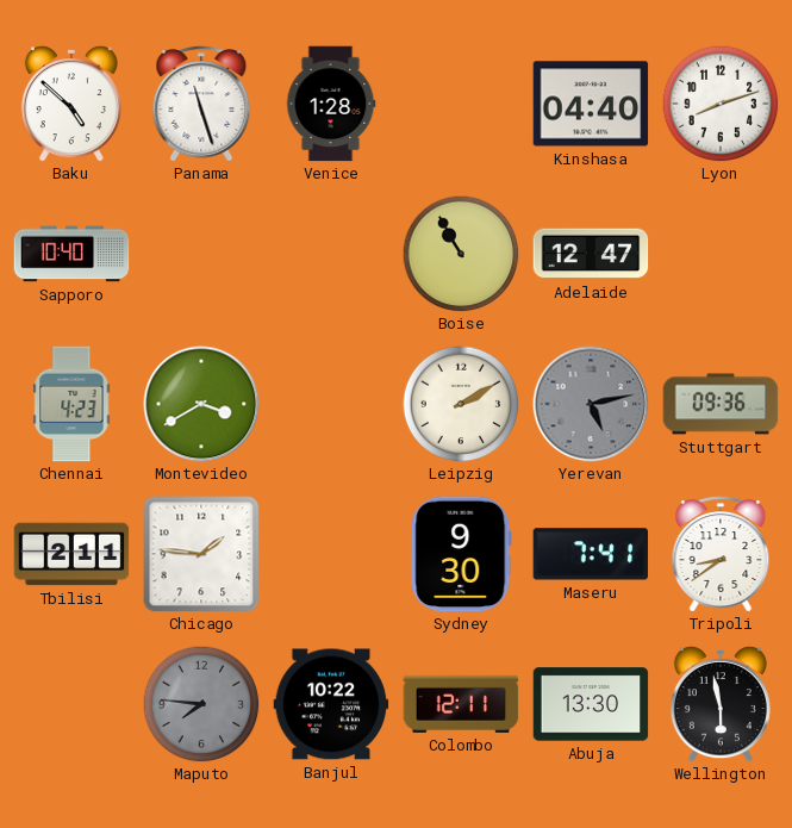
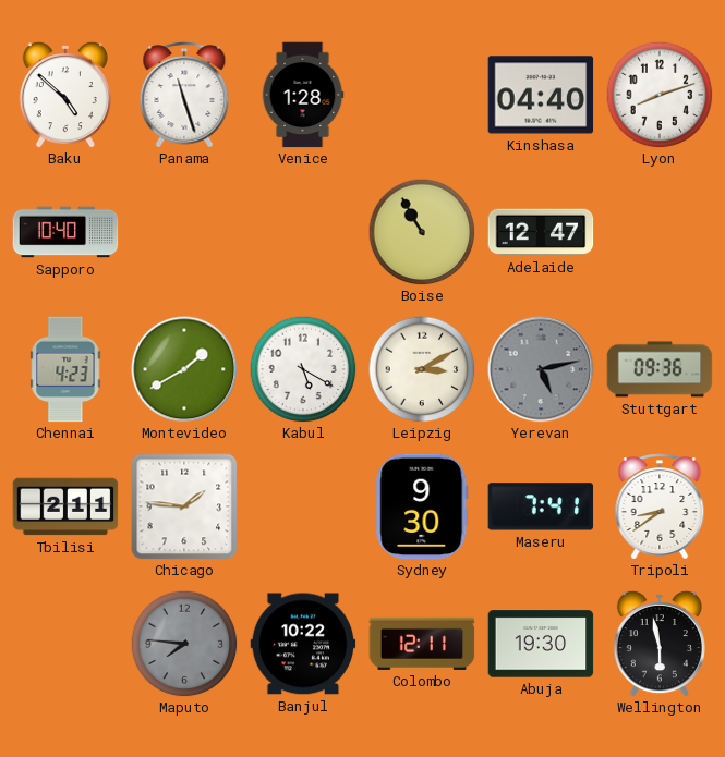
Montevideo: 3:40 -> 1:40
Kabul: none -> 5:20
Leipzig: 2:10 -> 3:10
Abuja: 13:30 -> 19:30
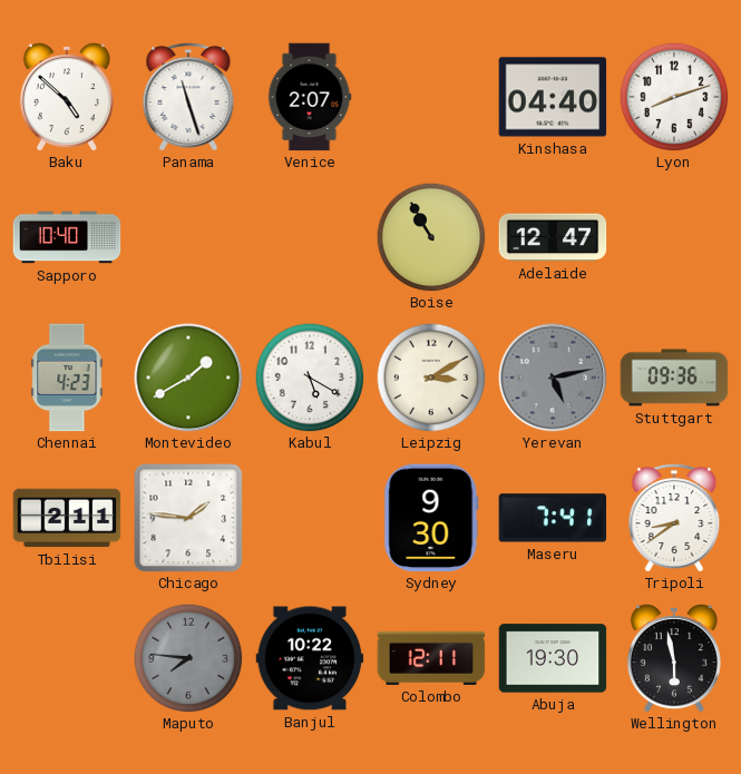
Venice: 1:28 -> 2:07
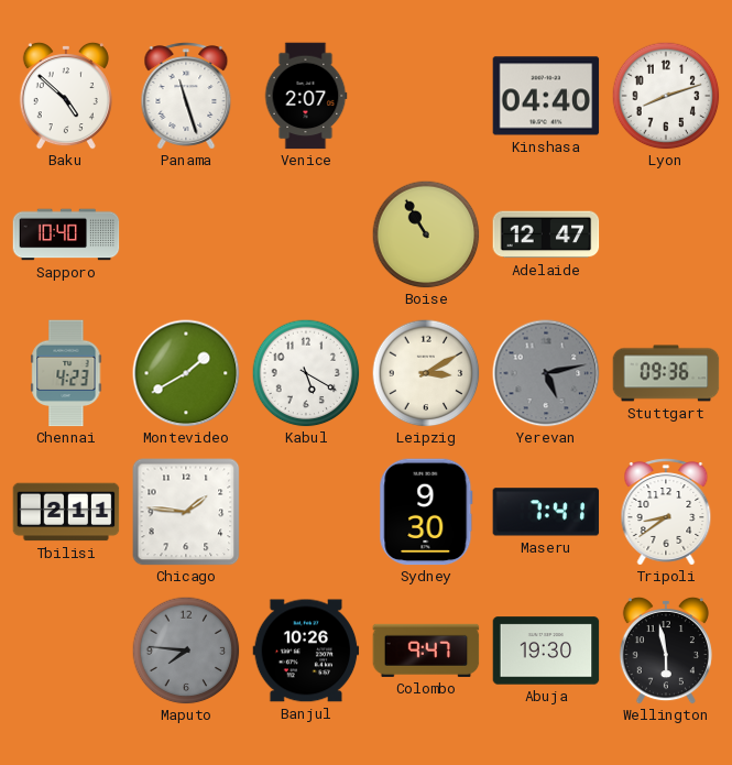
Banjul: 10:22 -> 10:26
Colombo: 12:11 -> 9:47
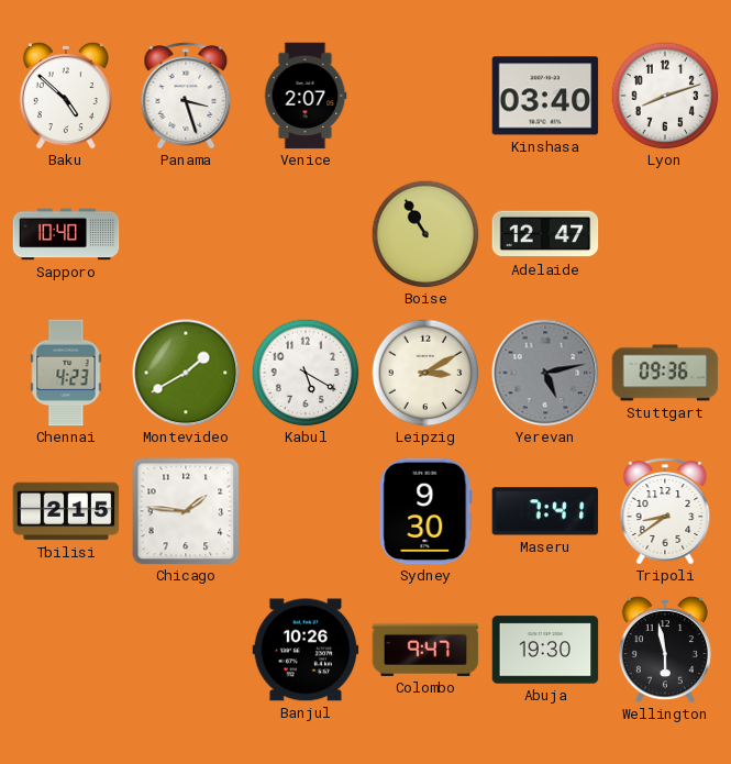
Panama: 11:27 -> 3:27
Kinshasa: 04:40 -> 03:40
Tbilisi: 2:11 -> 2:15
Maputo: 7:46 -> none
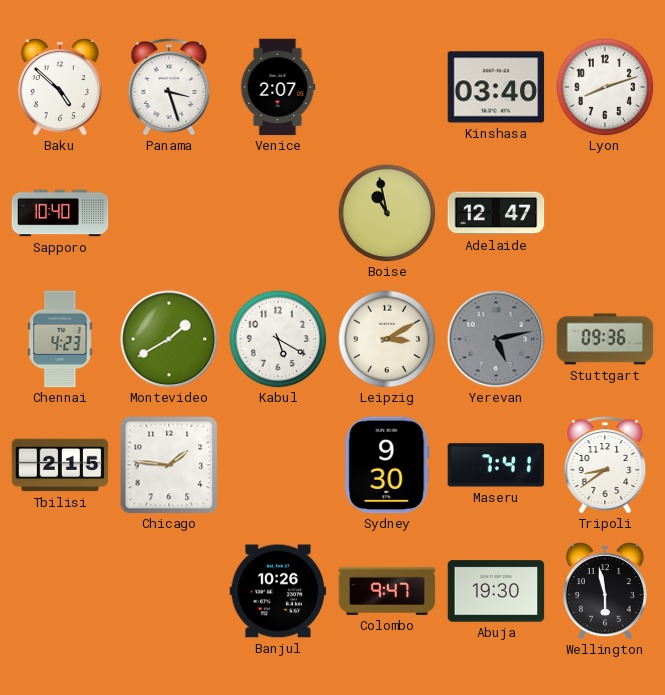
Boise: 10:55 -> 10:58
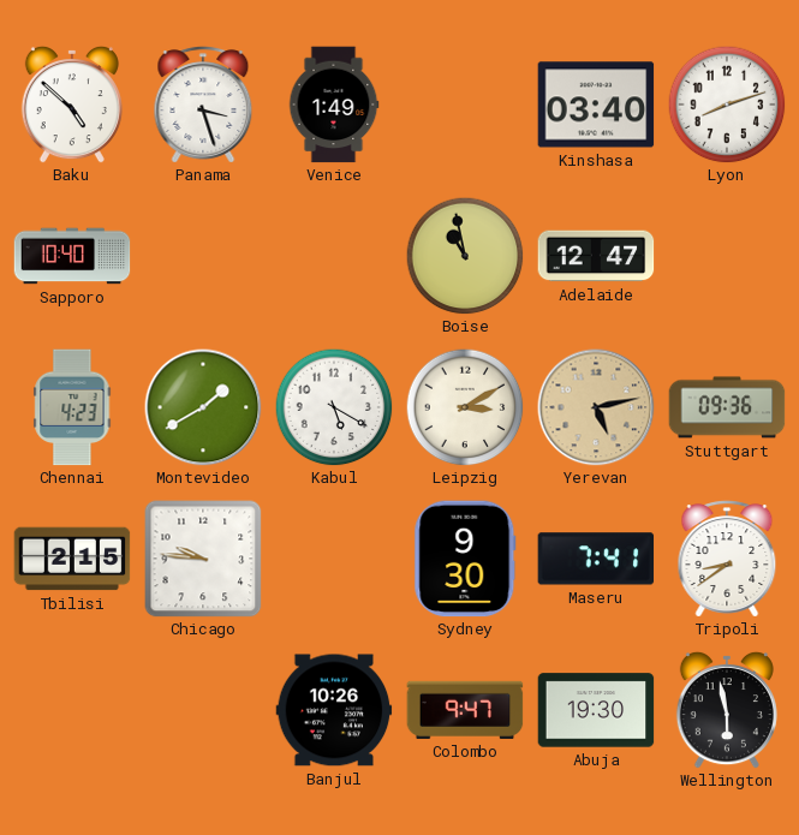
Venice: 2:07 -> 1:49
Yerevan dial: grey -> champagne
Chicago: 1:46 -> 9:46
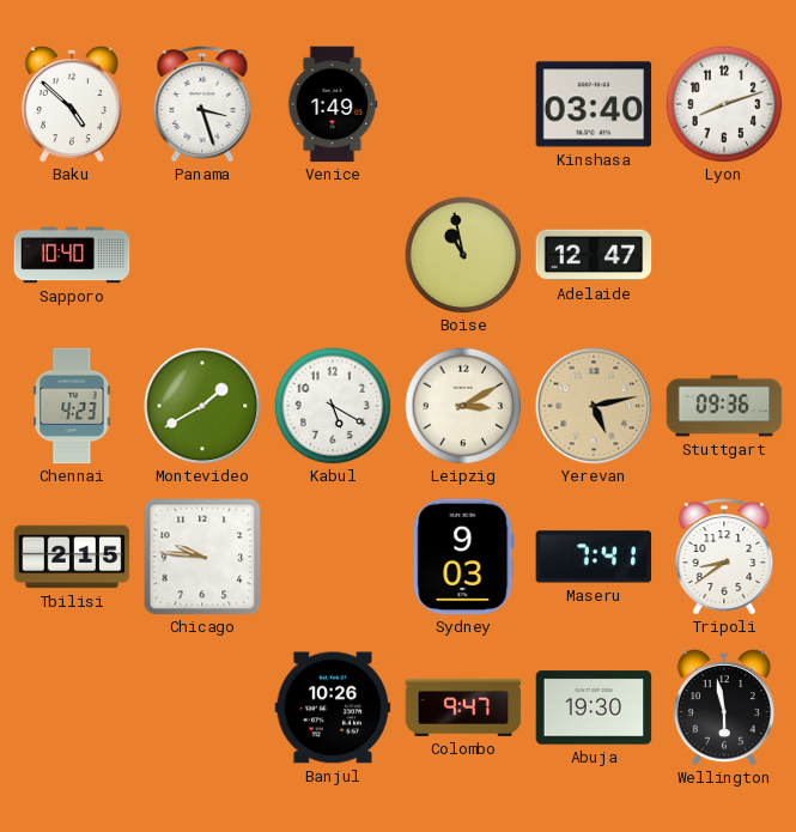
Sydney: 9:30 -> 9:03
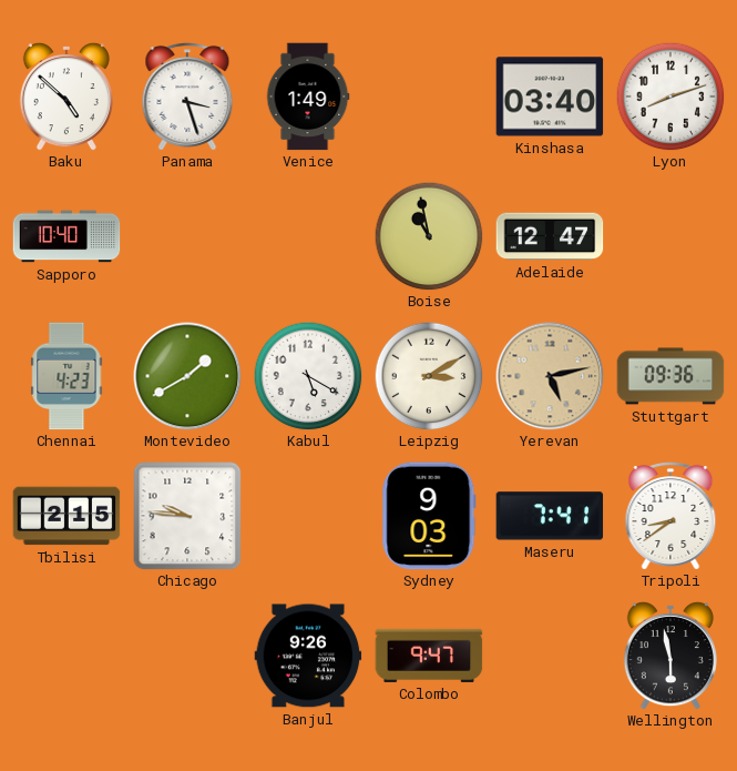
Banjul: 10:26 -> 9:26
Abuja: 19:30 -> none
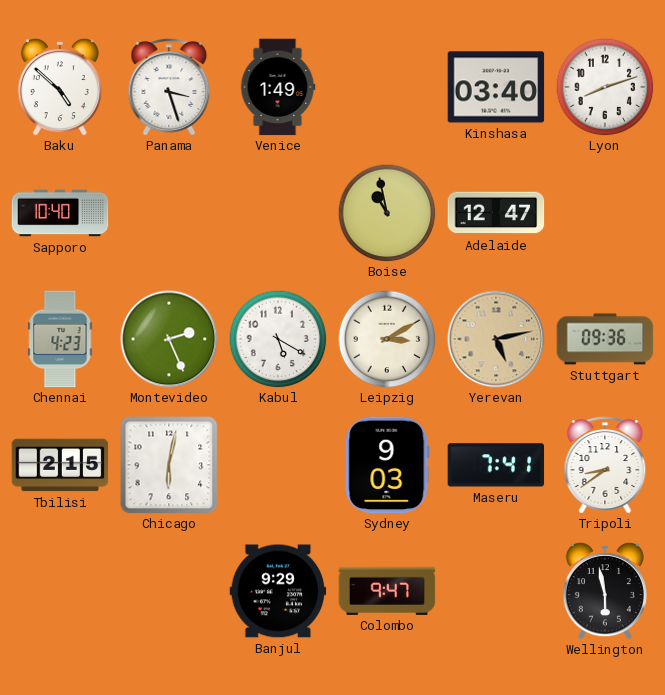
Montevideo: 1:40 -> 2:26
Chicago: 9:46 -> 6:02
Banjul: 9:26 -> 9:29
